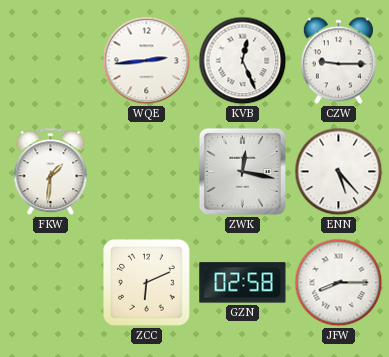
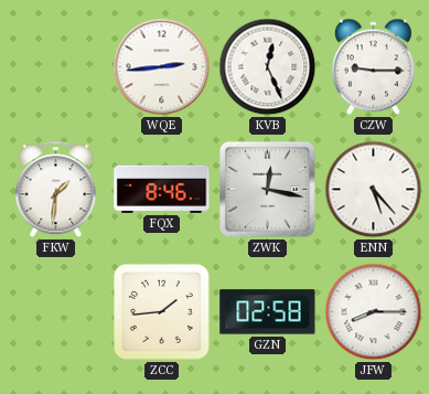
FQX: none -> 8:46
ZCC: 6:11 -> 1:44
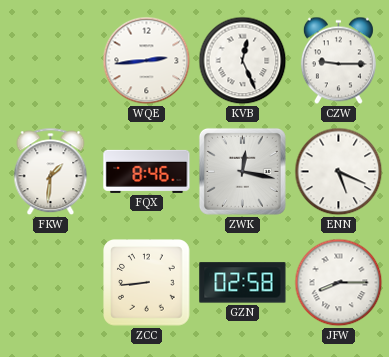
ENN: 5:23 -> 5:19
ZCC: 1:44 -> 8:44
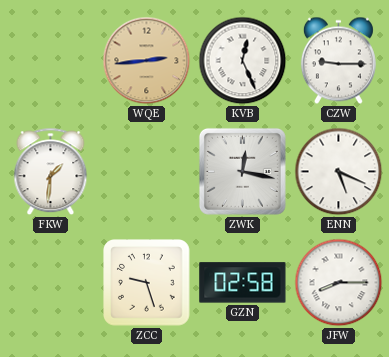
WQE dial: white -> champagne
FQX: 8:46 -> none
ZCC: 8:44 -> 9:27
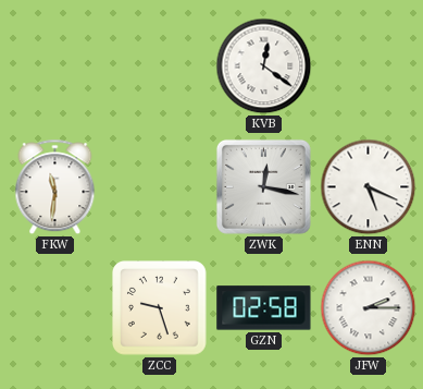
WQE: 2:44 -> none
KVB: 12:26 -> 12:21
CZW: 9:15 -> none
FKW: 1:31 -> 11:31
JFW: 8:15 -> 2:15
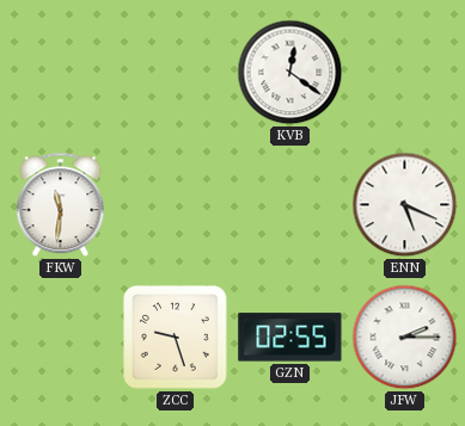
ZWK: 12:17 -> none
GZN: 02:58 -> 02:55
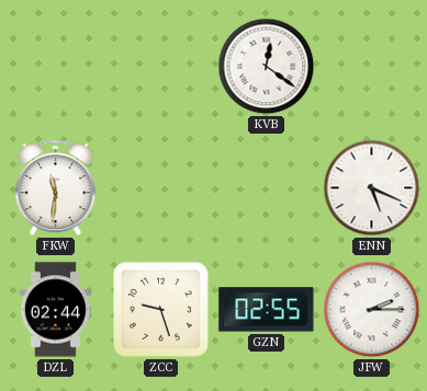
DZL: none -> 02:44
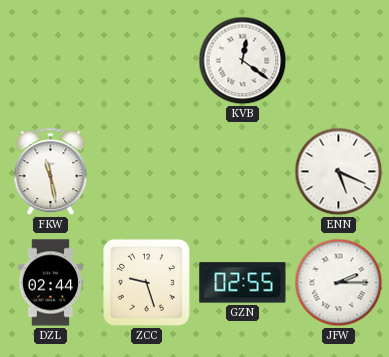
FKW: 11:31 -> 11:28
